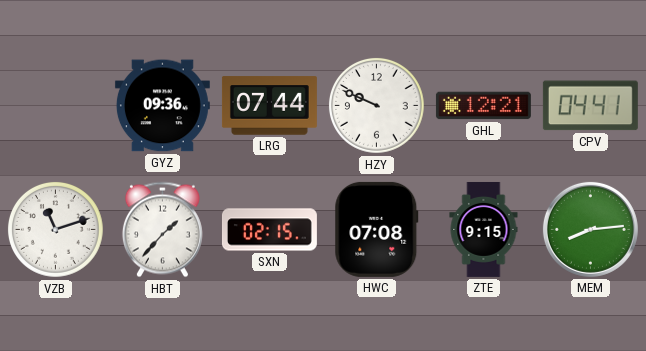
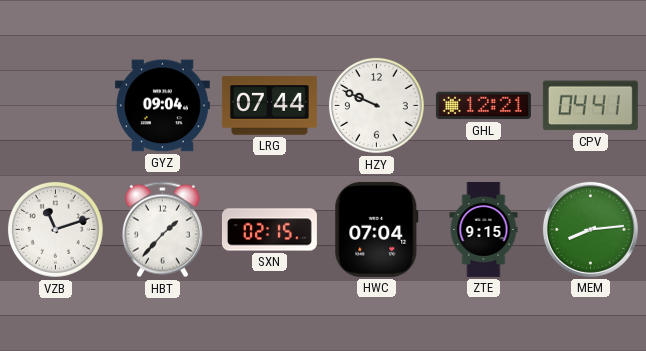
GYZ: 09:36 -> 09:04
HWC: 07:08 -> 07:04
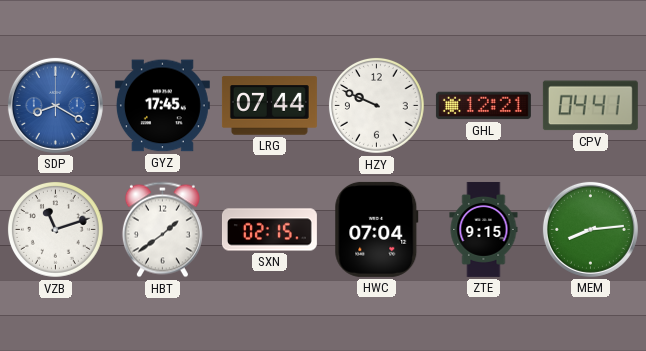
SDP: none -> 8:20
GYZ: 09:04 -> 17:45
HBT: 1:37 -> 1:39
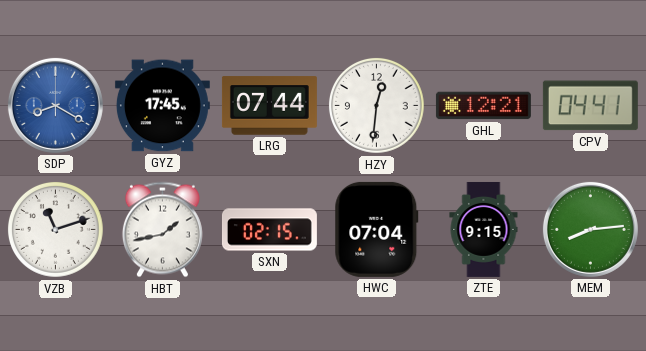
HZY: 9:49 -> 12:31
HBT: 1:39 -> 1:43
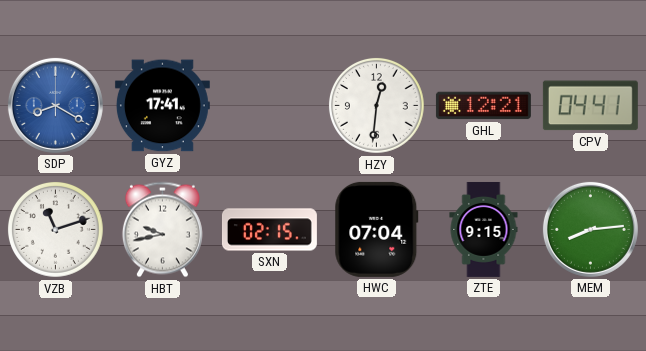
GYZ: 17:45 -> 17:41
LRG: 07:44 -> none
HBT: 1:43 -> 9:43
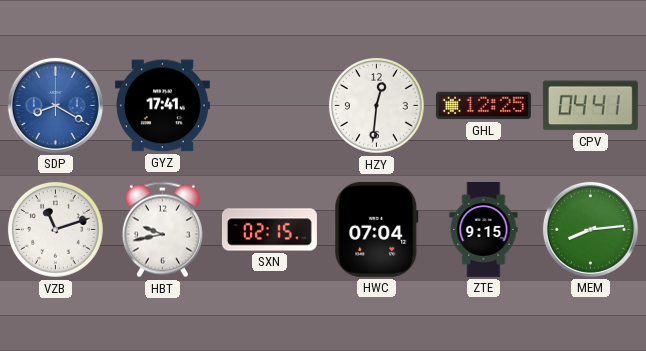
GHL: 12:21 -> 12:25
